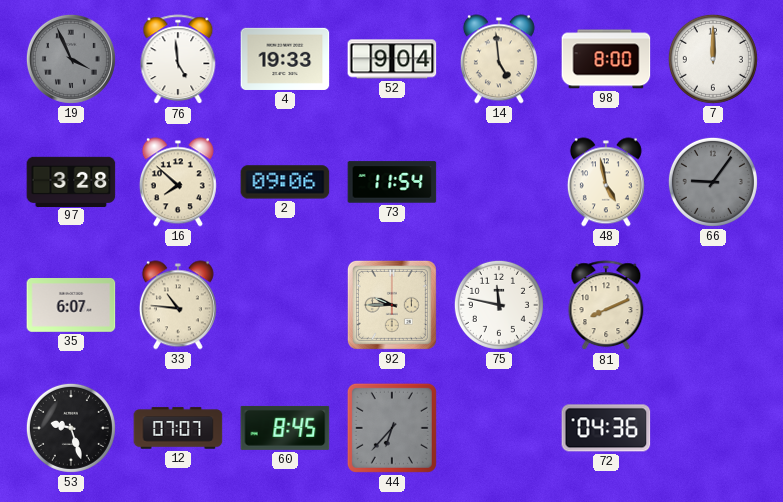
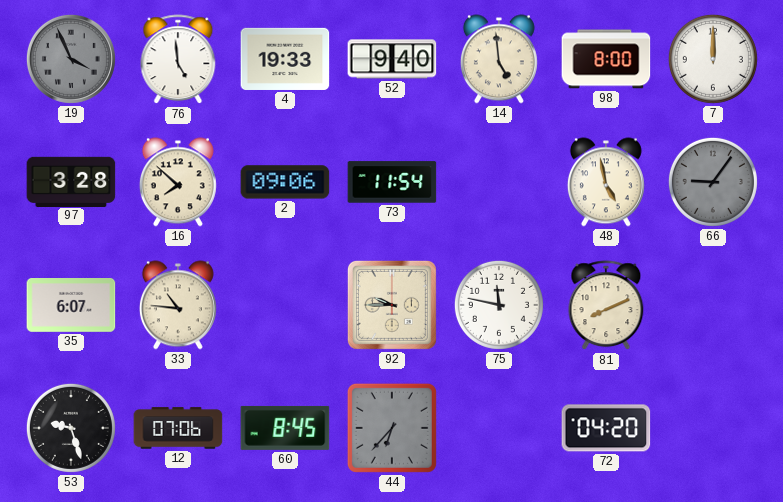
52: 9:04 -> 9:40
12: 07:07 -> 07:06
72: 04:36 -> 04:20
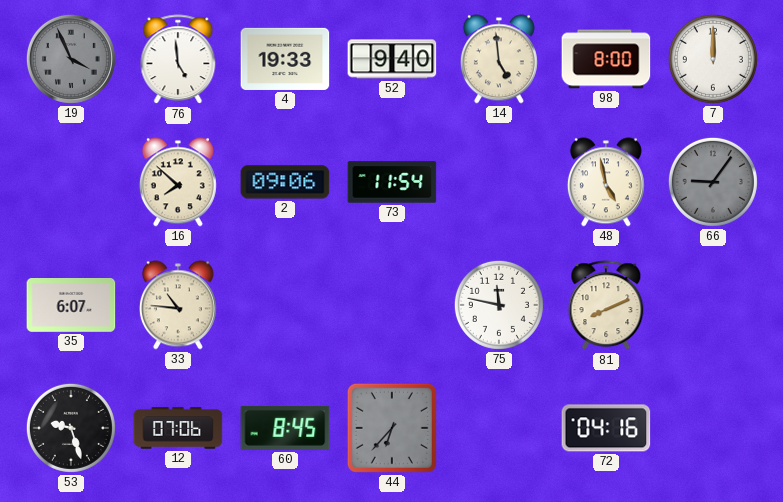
97: 3:28 -> none
92: 9:45 -> none
72: 04:20 -> 04:16
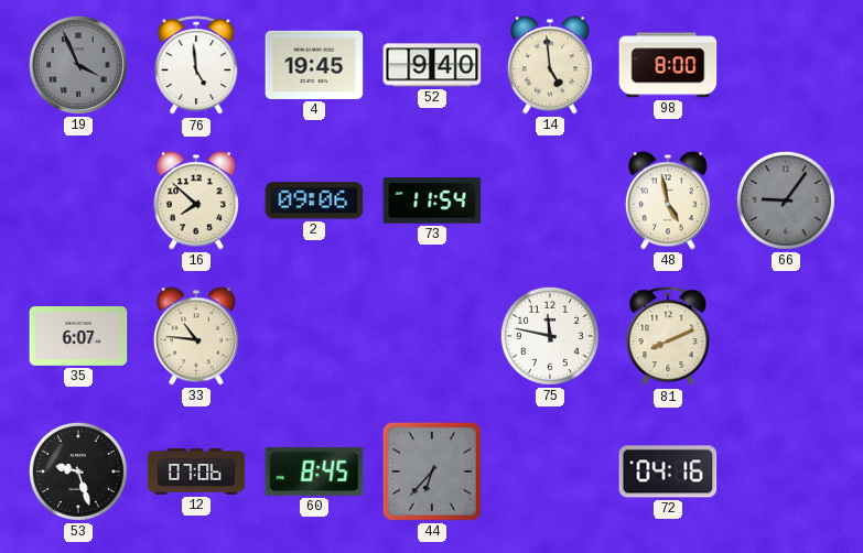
4: 19:33 -> 19:45
7: 12:00 -> none
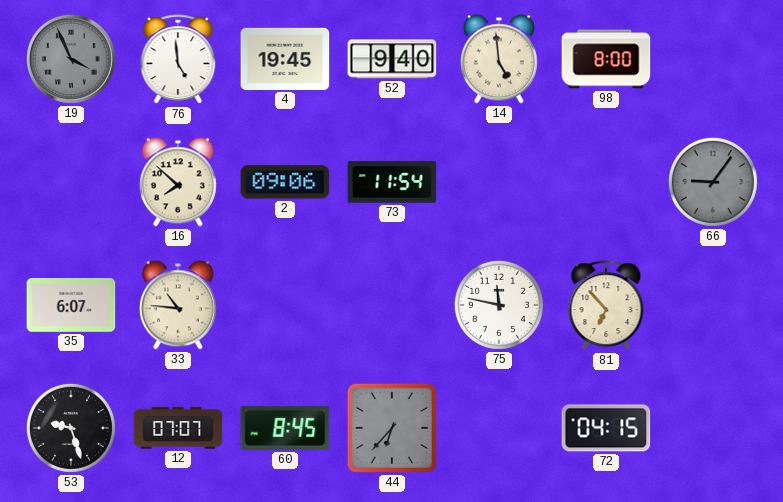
48: 4:58 -> none
81: 8:11 -> 6:53
12: 07:06 -> 07:07
72: 04:16 -> 04:15
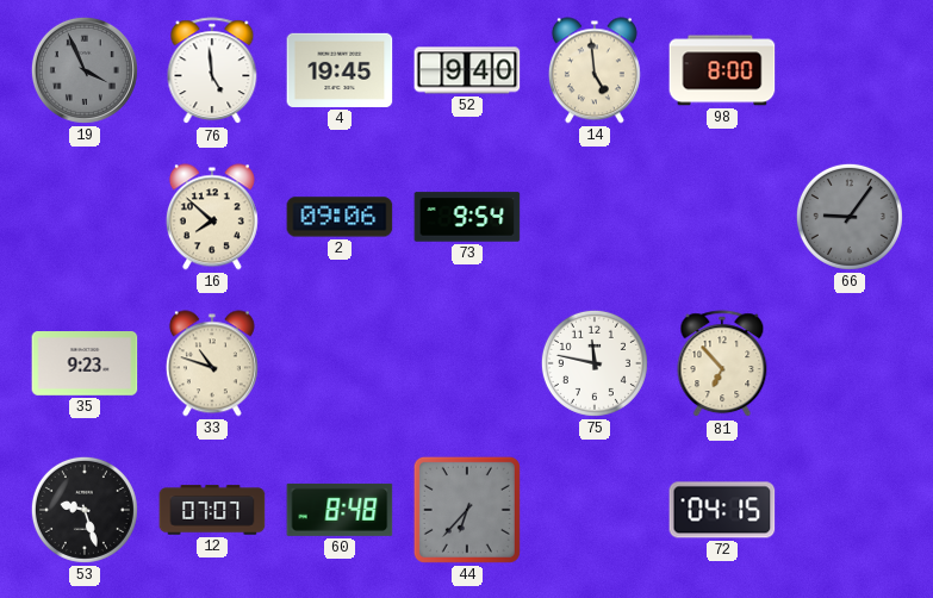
73: 11:54 -> 9:54
35: 6:07 -> 9:23
33: 10:46 -> 10:48
60: 8:45 -> 8:48
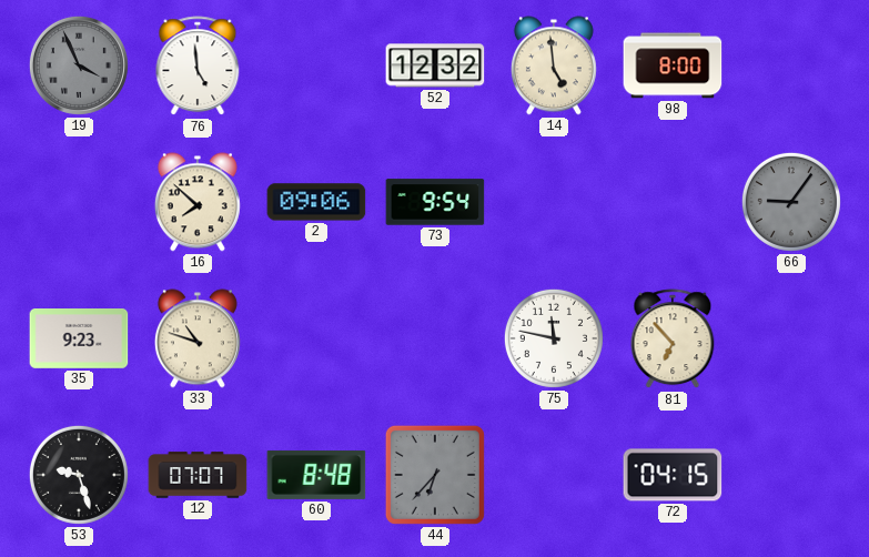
4: 19:45 -> none
52: 9:40 -> 12:32
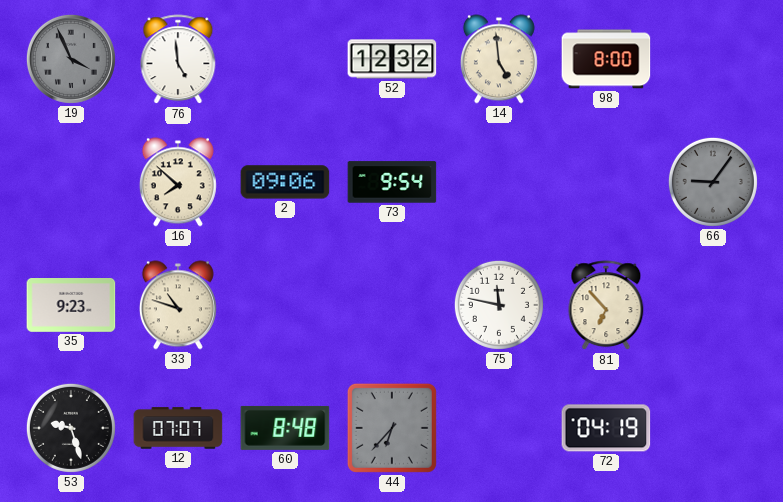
72: 04:15 -> 04:19
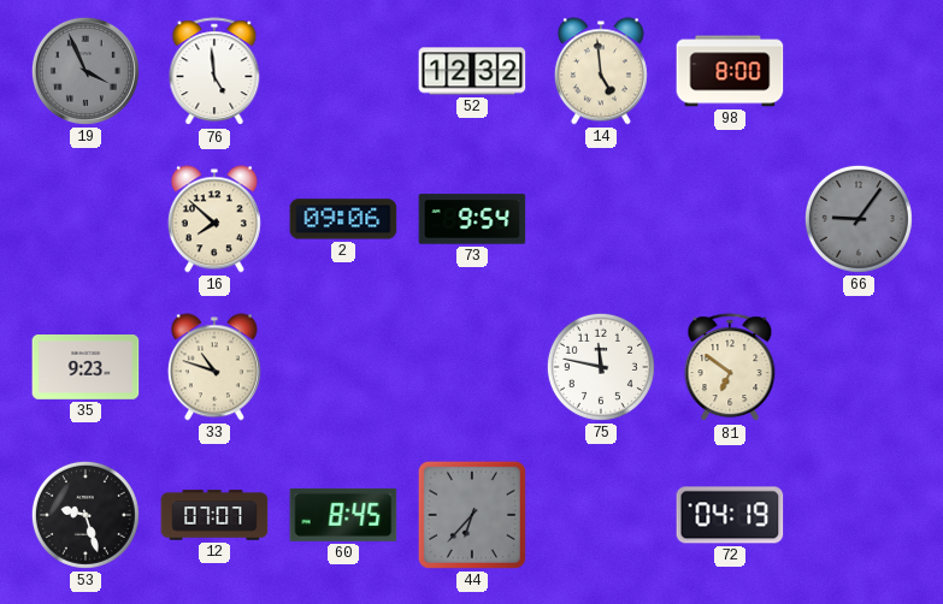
81: 6:53 -> 6:51
60: 8:48 -> 8:45
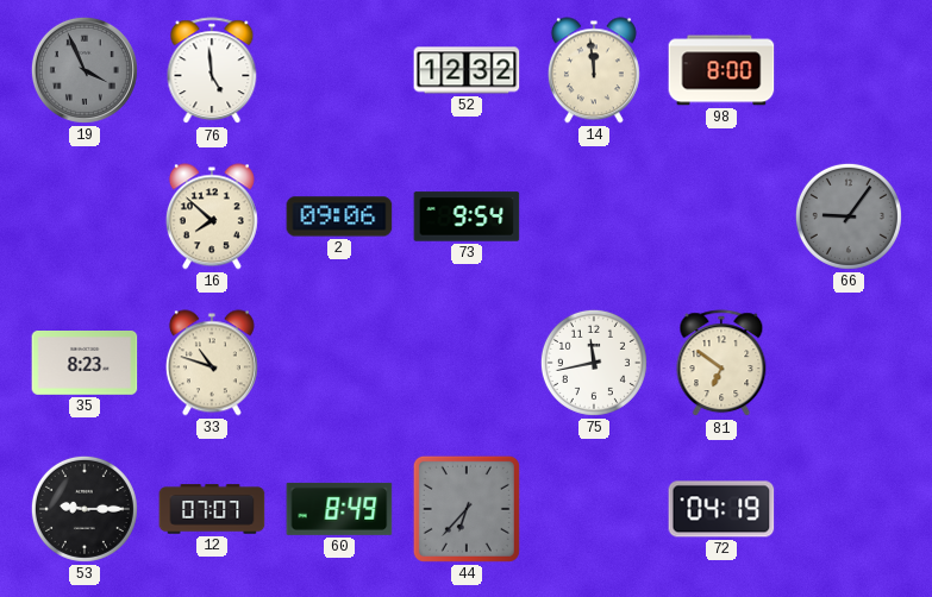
14: 4:59 -> 11:59
35: 9:23 -> 8:23
75: 11:47 -> 11:43
53: 9:27 -> 9:15
60: 8:45 -> 8:49
